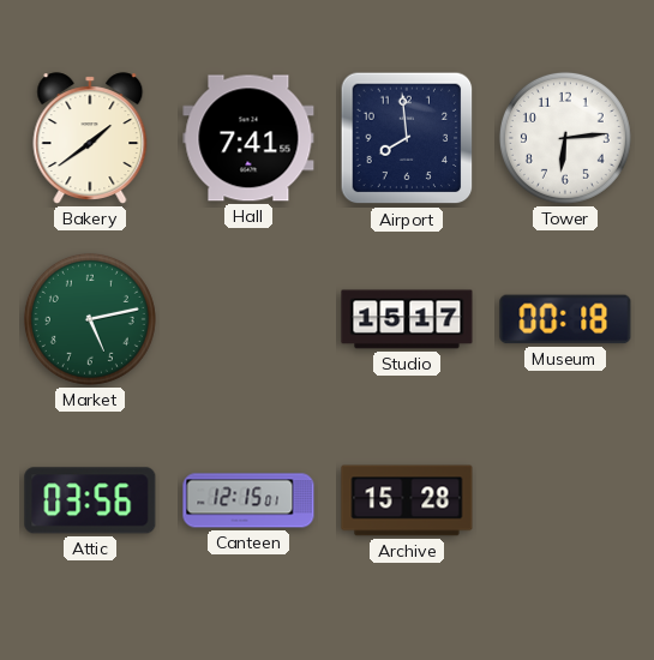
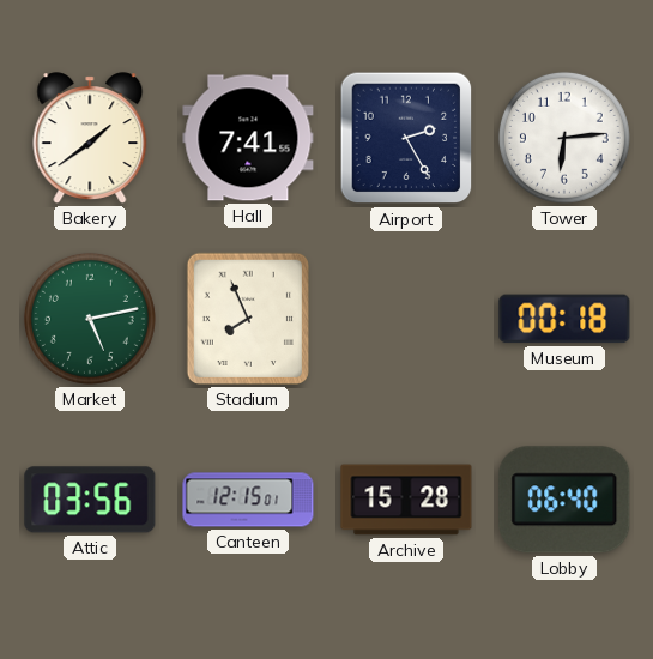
Airport: 7:59 -> 2:25
Stadium: none -> 7:56
Studio: 15:17 -> none
Lobby: none -> 06:40
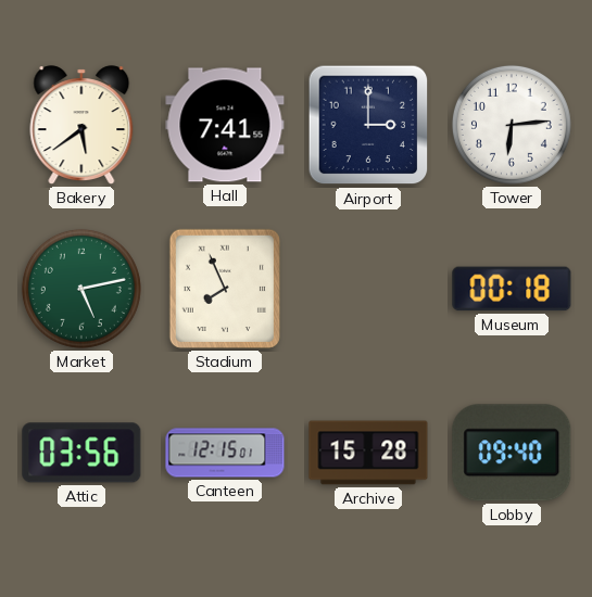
Bakery: 1:39 -> 5:39
Airport: 2:25 -> 3:00
Lobby: 06:40 -> 09:40
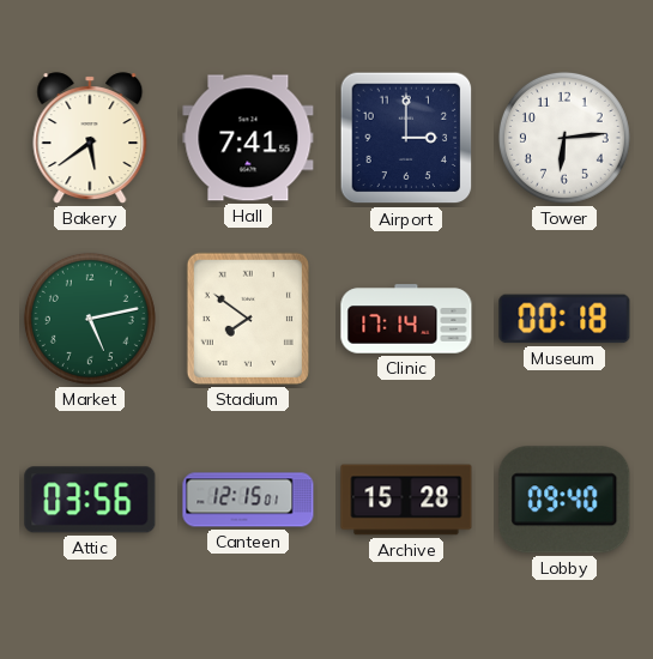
Stadium: 7:56 -> 7:51
Clinic: none -> 17:14
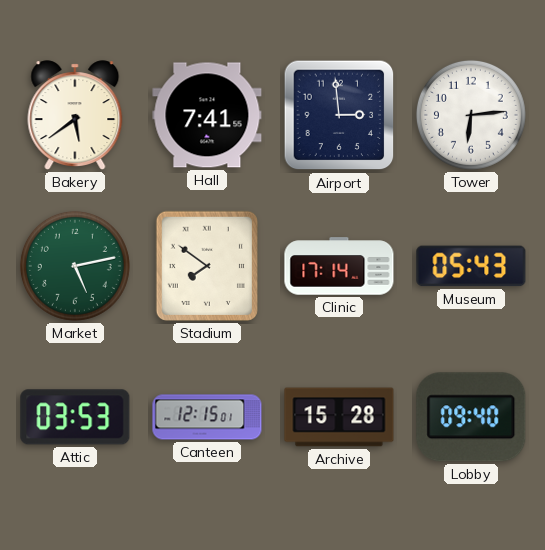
Airport: 3:00 -> 2:59
Museum: 00:18 -> 05:43
Attic: 03:56 -> 03:53
